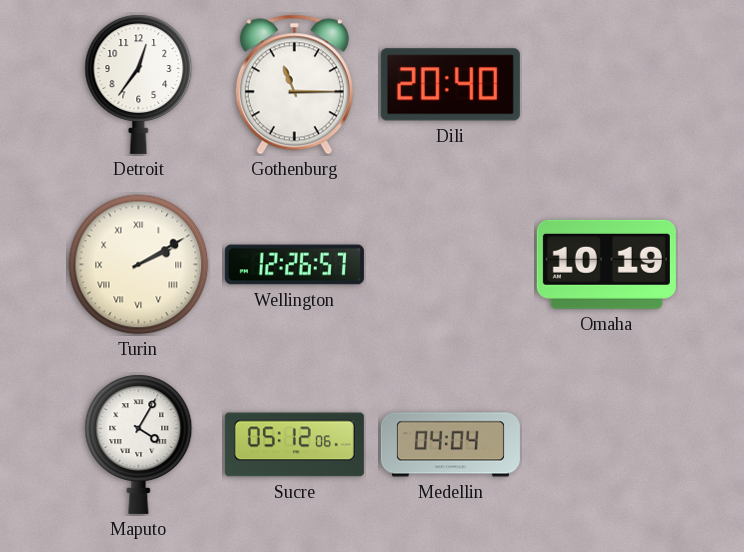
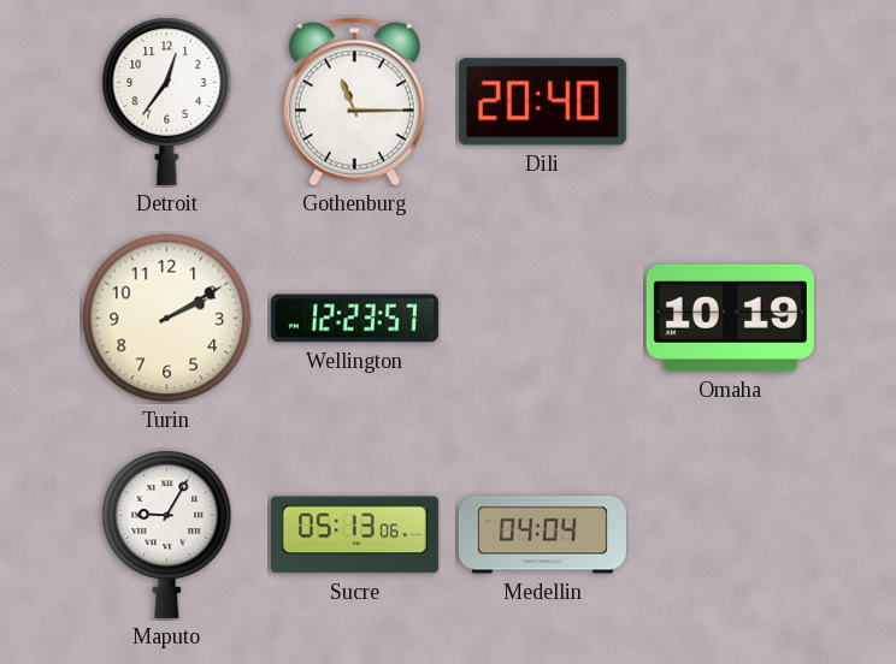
Turin numerals: Roman -> Arabic
Wellington: 12:26 -> 12:23
Maputo: 4:05 -> 9:05
Sucre: 05:12 -> 05:13
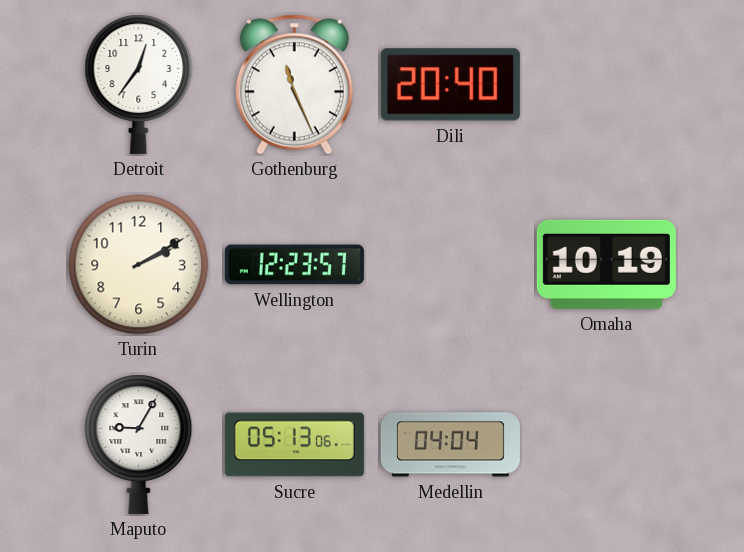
Gothenburg: 11:15 -> 11:26
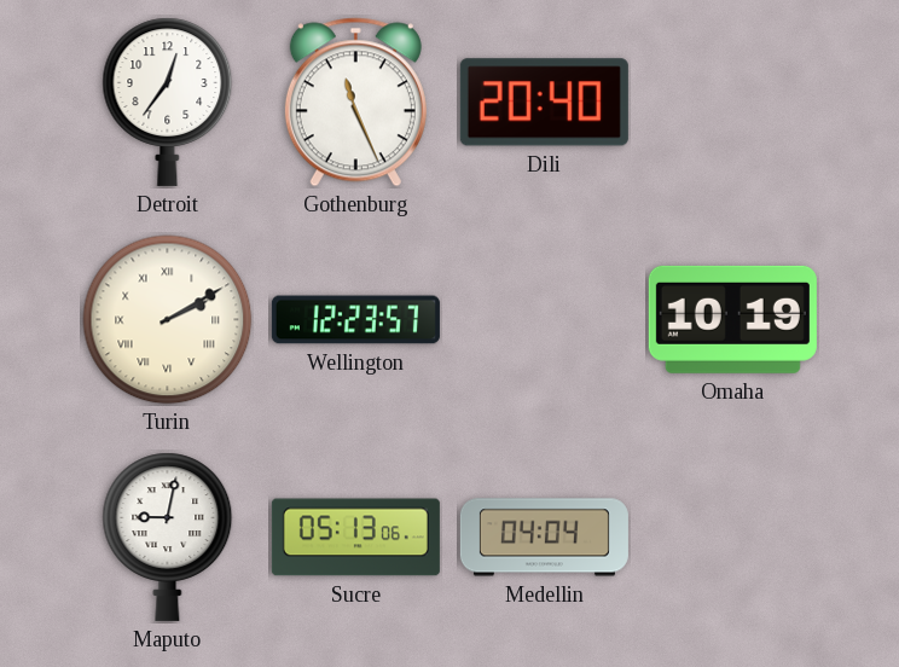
Turin numerals: Arabic -> Roman
Maputo: 9:05 -> 9:02
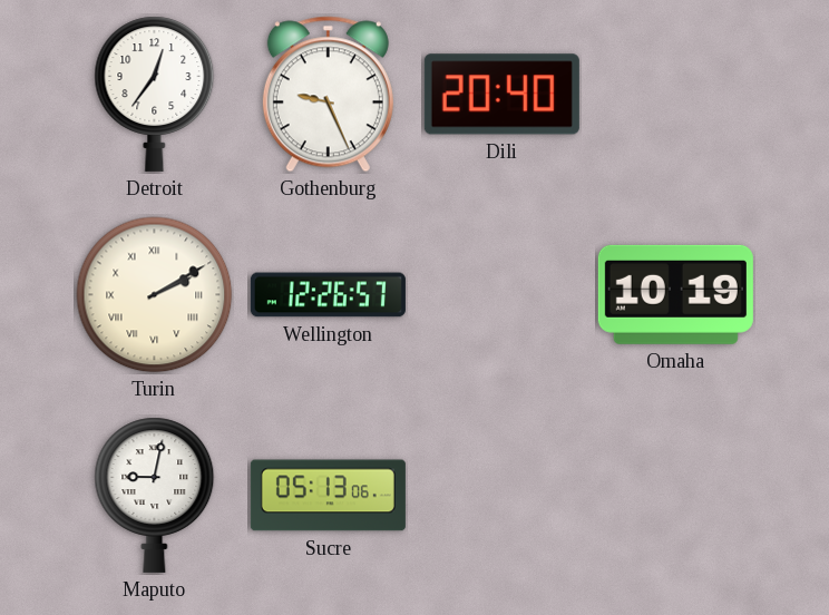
Gothenburg: 11:26 -> 9:26
Wellington: 12:23 -> 12:26
Medellin: 04:04 -> none
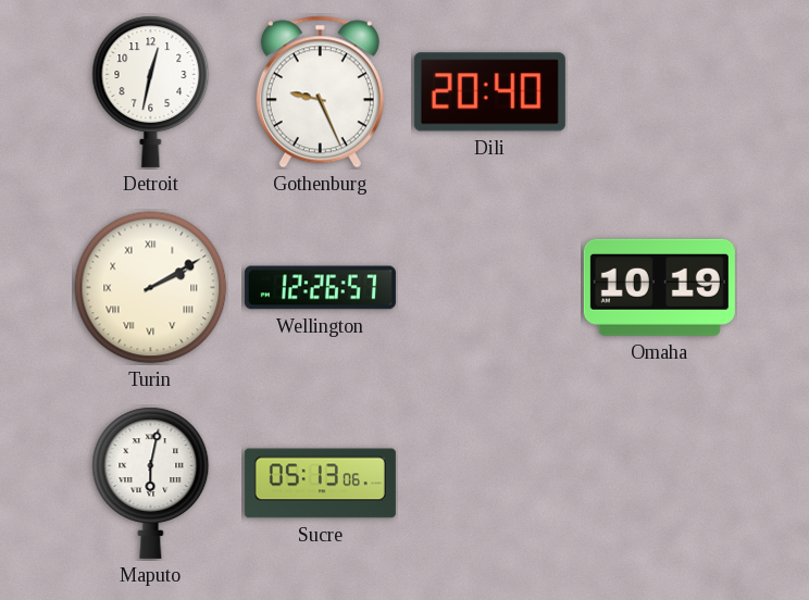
Detroit: 12:36 -> 12:32
Maputo: 9:02 -> 6:02
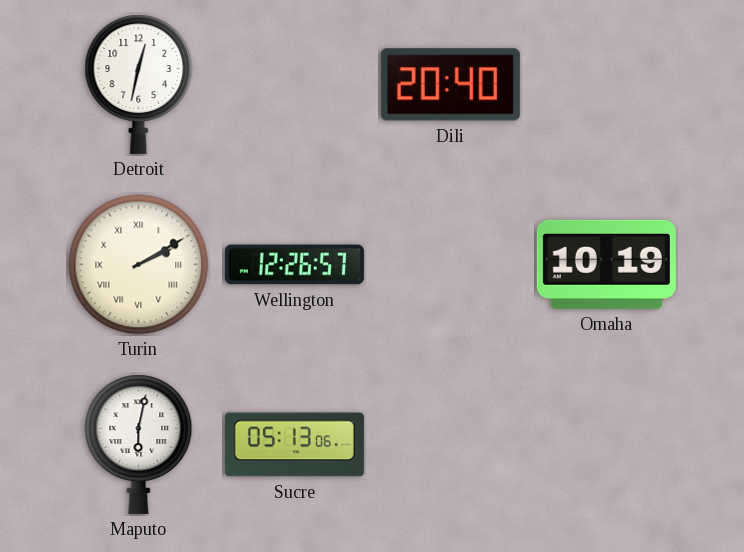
Gothenburg: 9:26 -> none
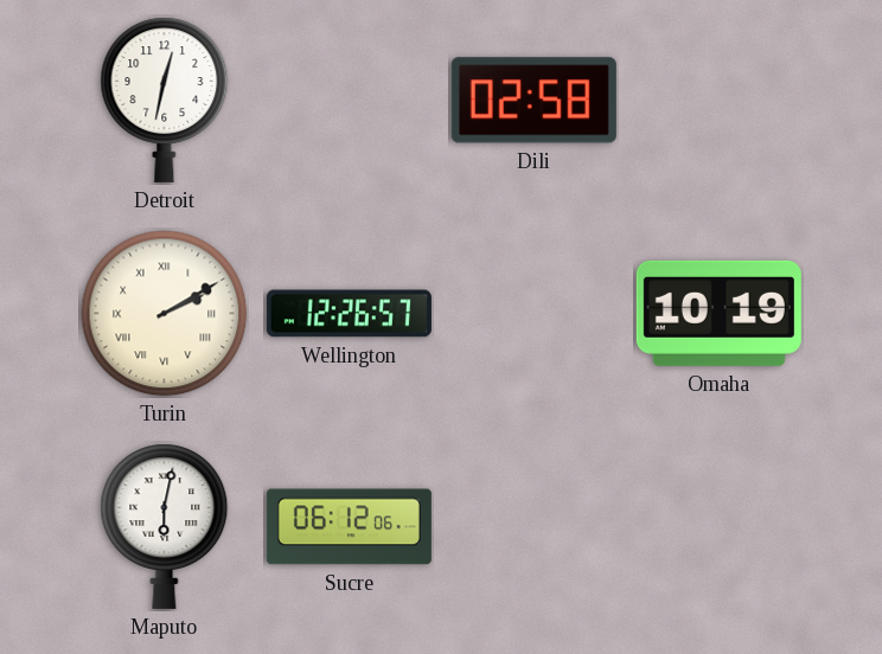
Dili: 20:40 -> 02:58
Sucre: 05:13 -> 06:12
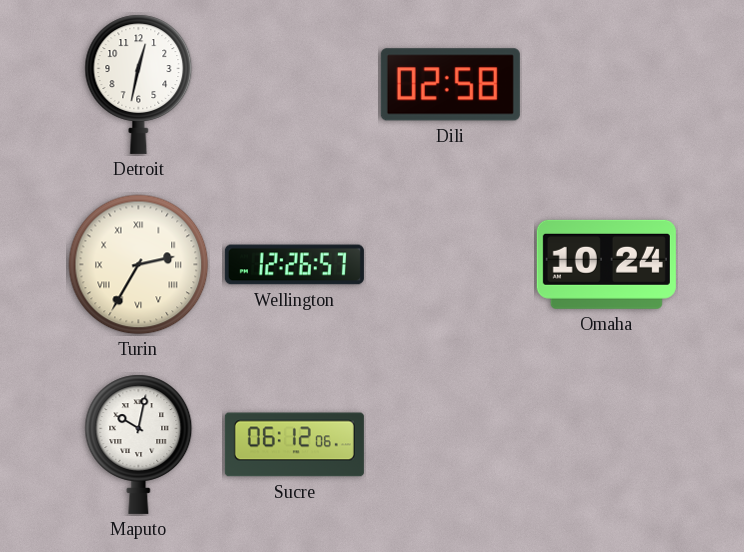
Turin: 2:10 -> 2:35
Omaha: 10:19 -> 10:24
Maputo: 6:02 -> 10:02
